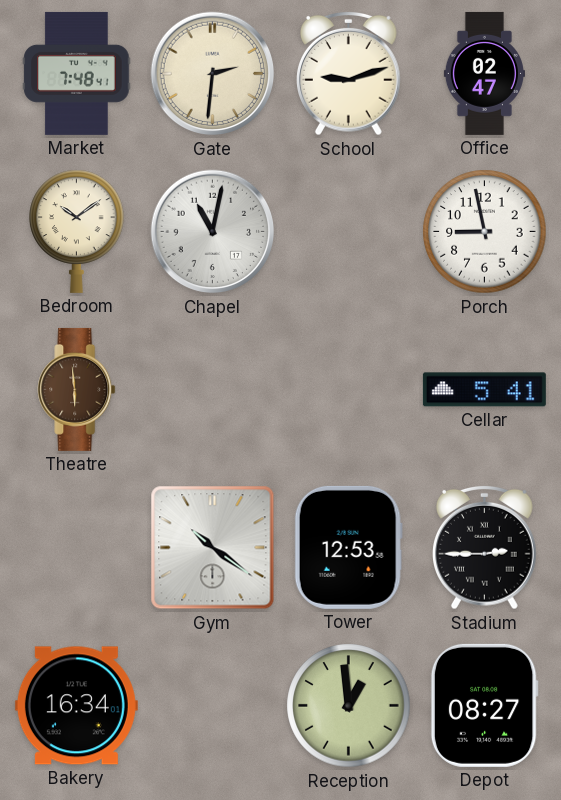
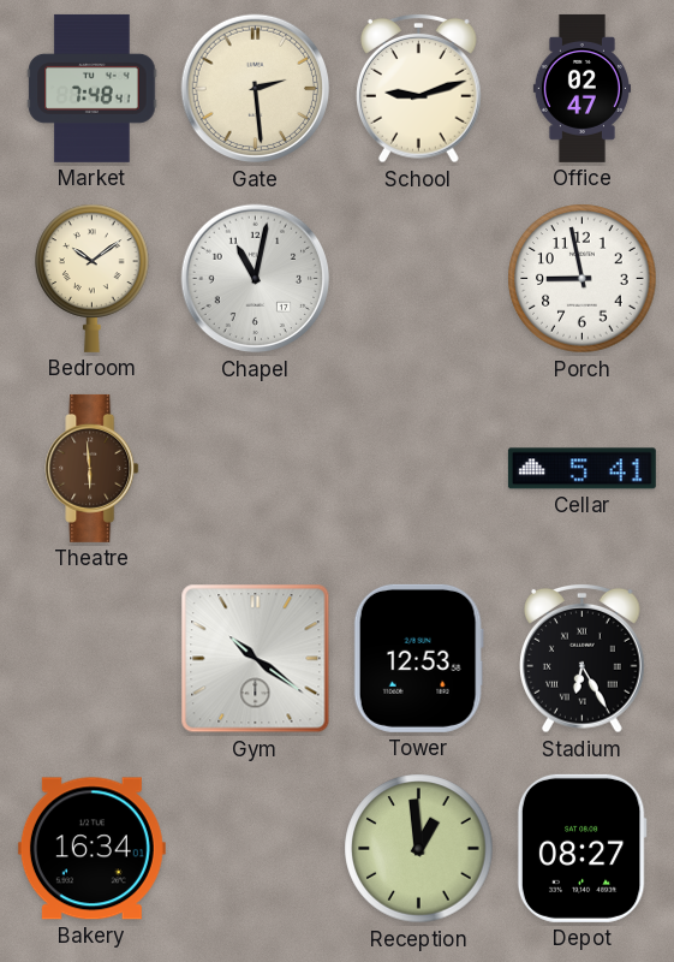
Gate: 2:31 -> 2:29
Stadium: 2:45 -> 6:25
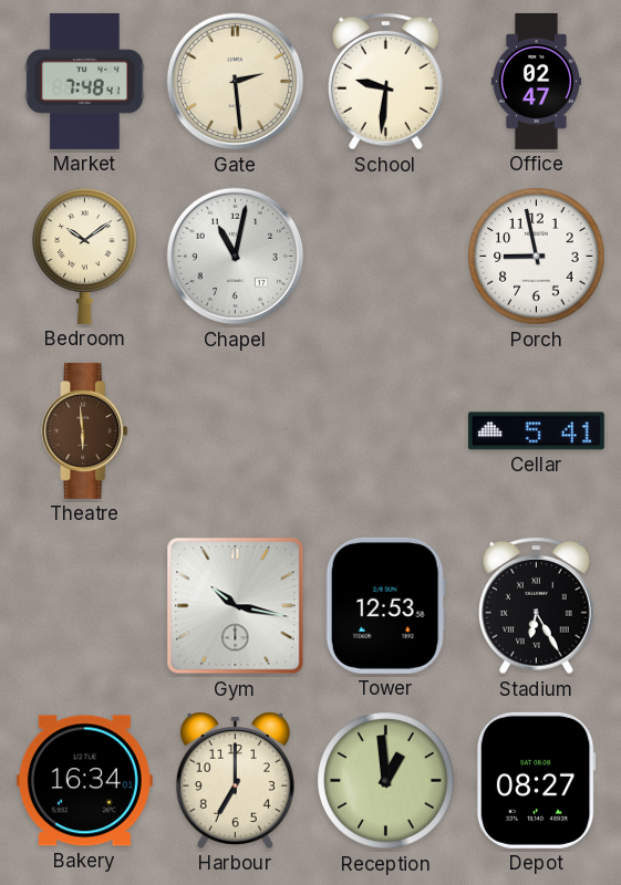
School: 9:12 -> 9:31
Gym: 10:21 -> 10:17
Harbour: none -> 7:00
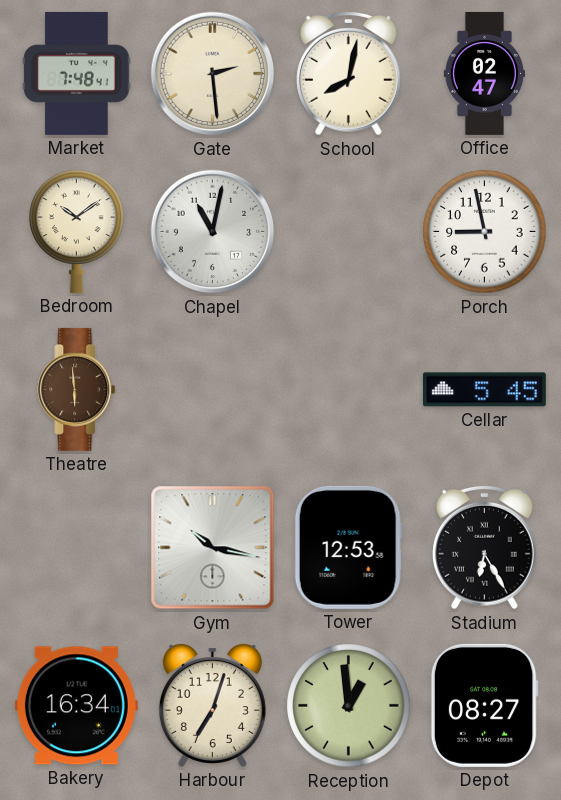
School: 9:31 -> 8:02
Cellar: 5:41 -> 5:45
Harbour: 7:00 -> 7:03
